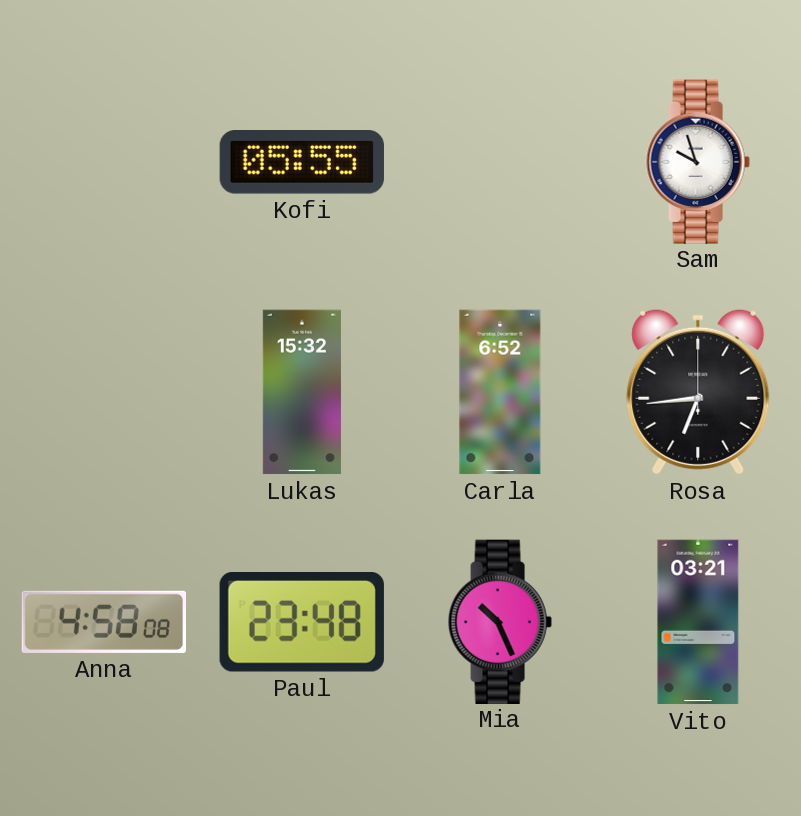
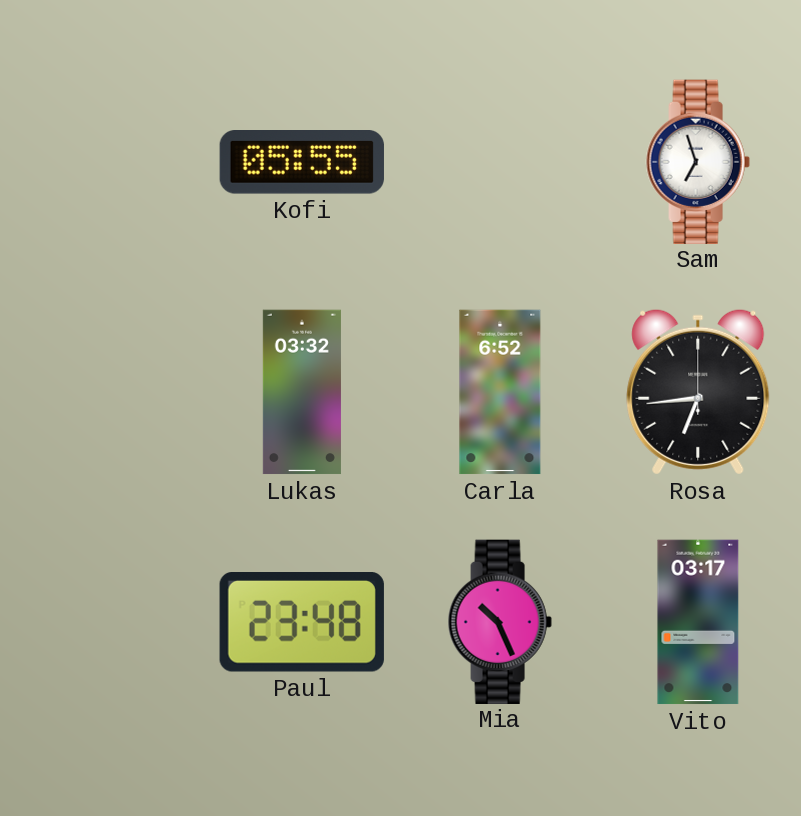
Sam: 9:57 -> 6:57
Lukas: 15:32 -> 03:32
Anna: 4:58 -> none
Vito: 03:21 -> 03:17
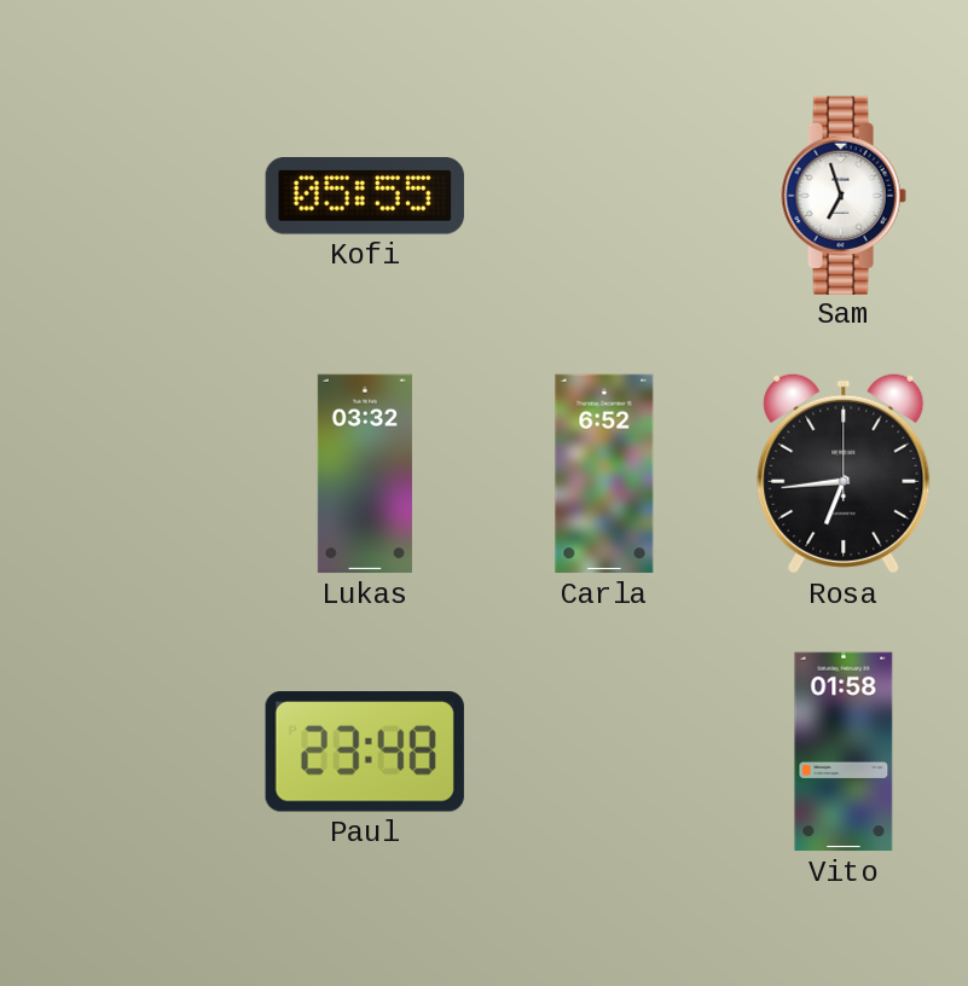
Mia: 10:26 -> none
Vito: 03:17 -> 01:58
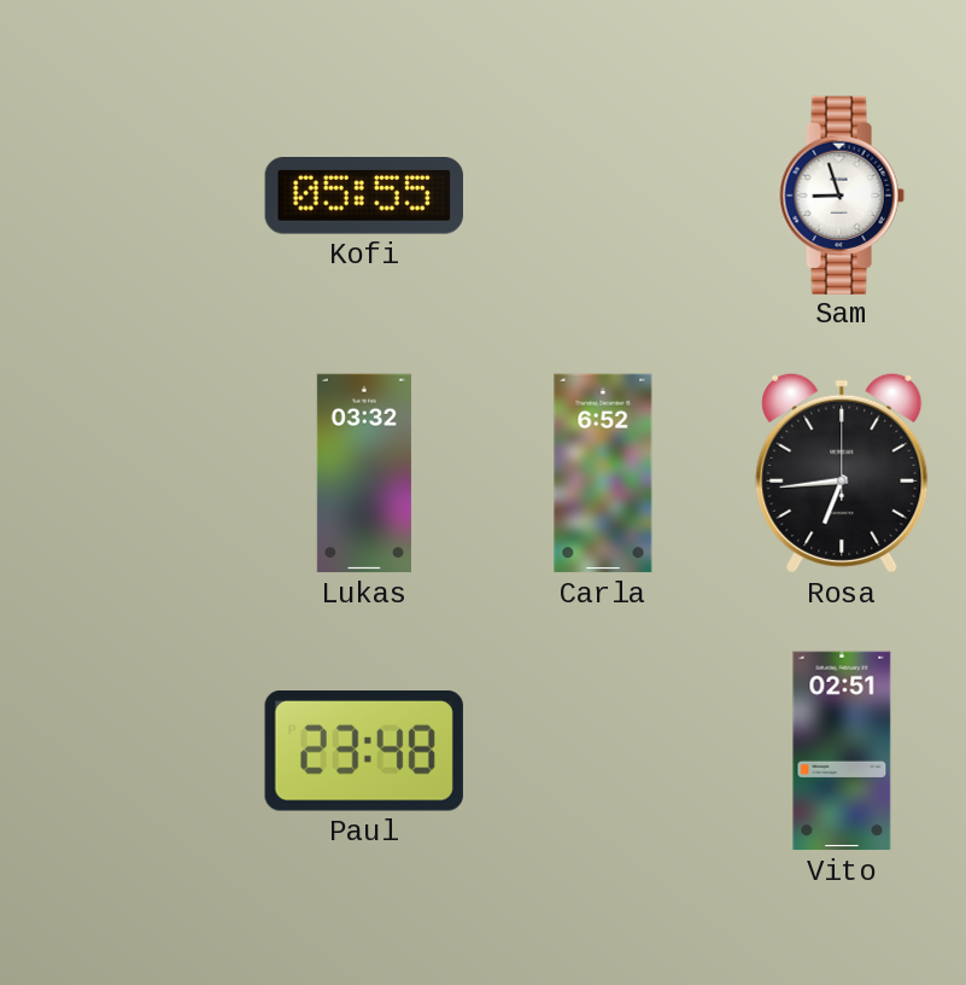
Sam: 6:57 -> 8:57
Vito: 01:58 -> 02:51
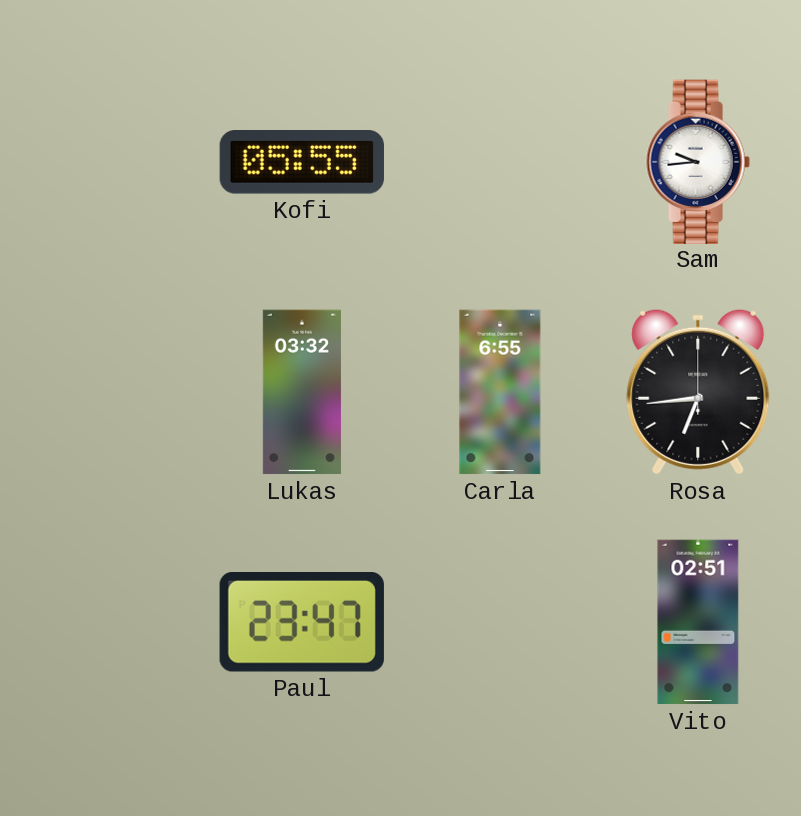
Sam: 8:57 -> 9:44
Carla: 6:52 -> 6:55
Paul: 23:48 -> 23:47
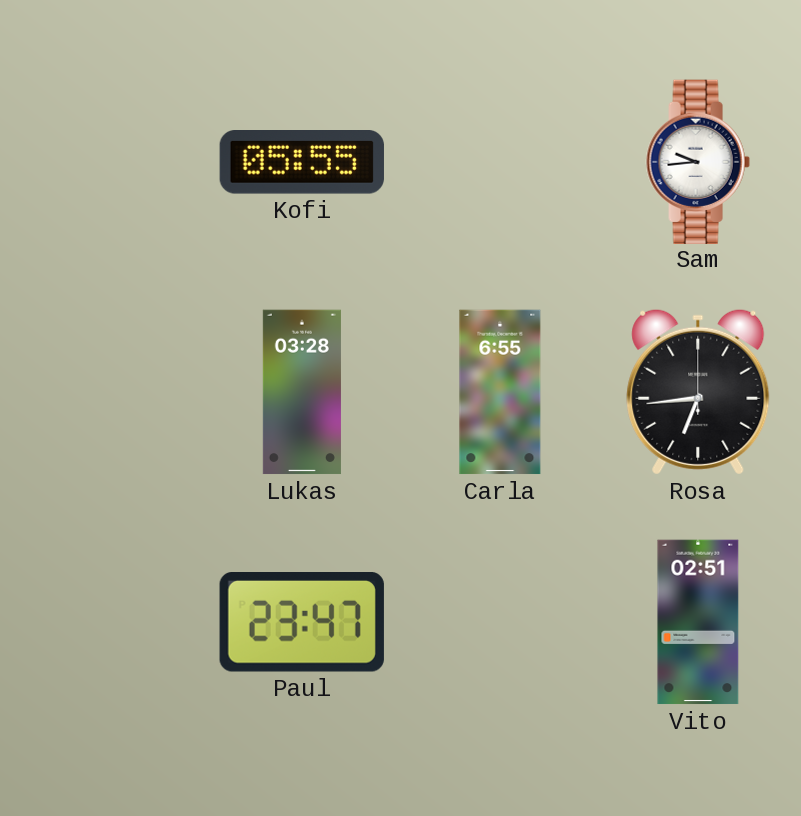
Lukas: 03:32 -> 03:28
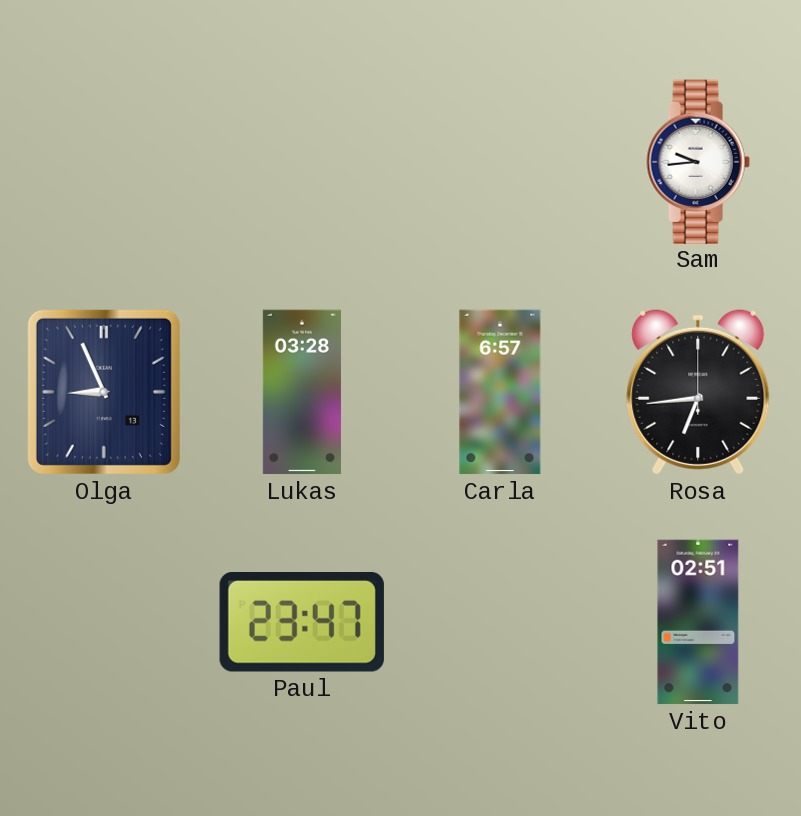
Kofi: 05:55 -> none
Olga: none -> 8:56
Carla: 6:55 -> 6:57
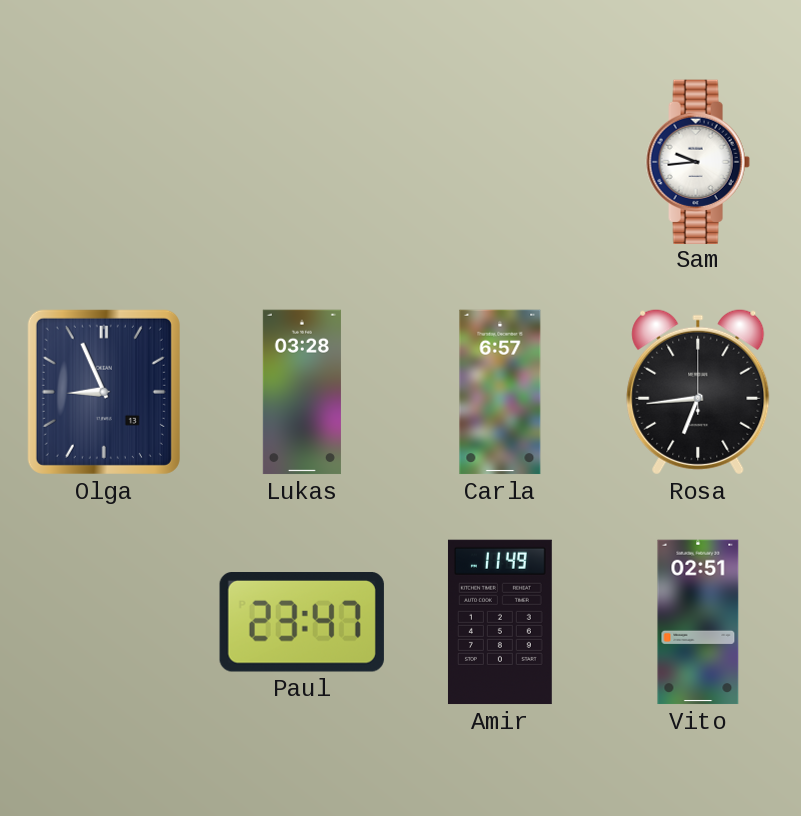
Amir: none -> 11:49
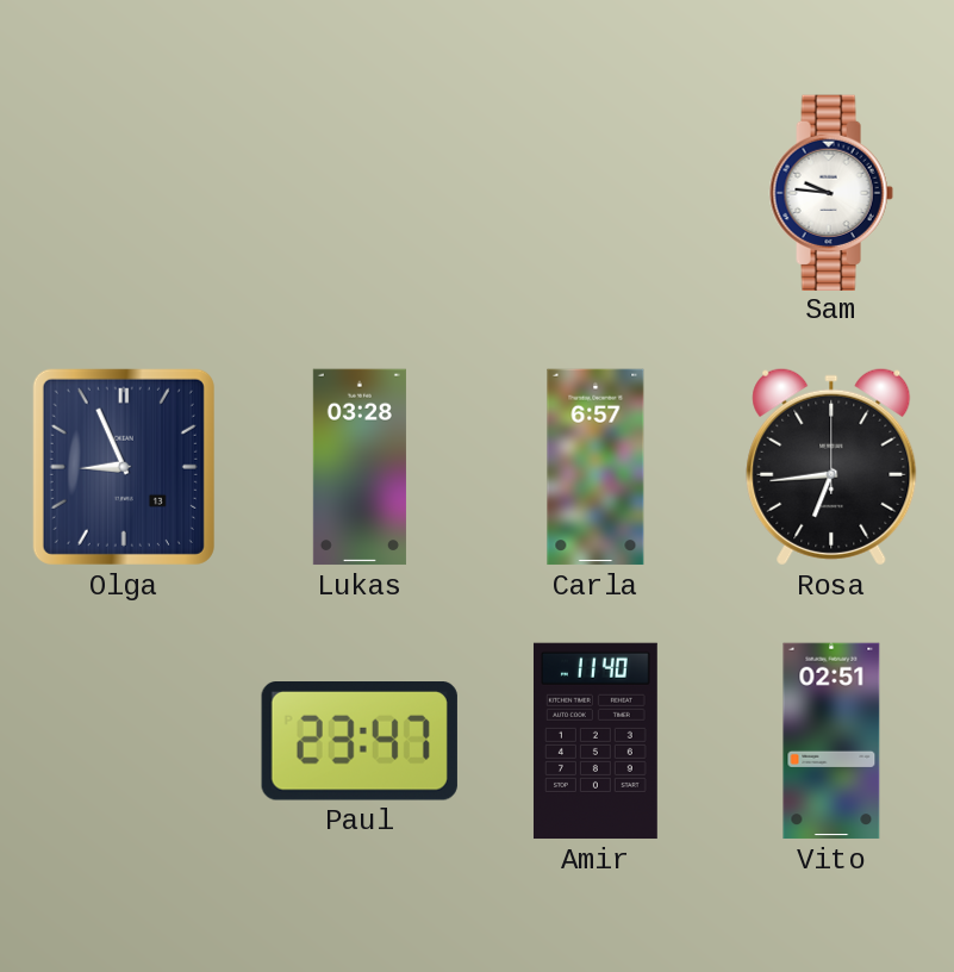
Sam: 9:44 -> 9:46
Amir: 11:49 -> 11:40
